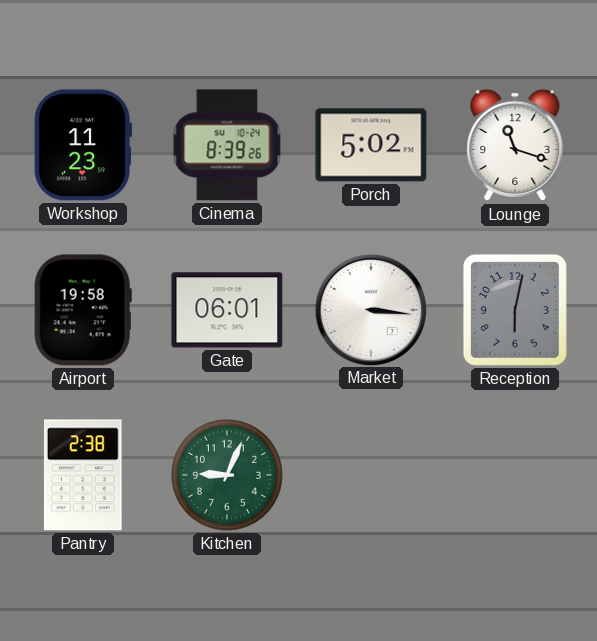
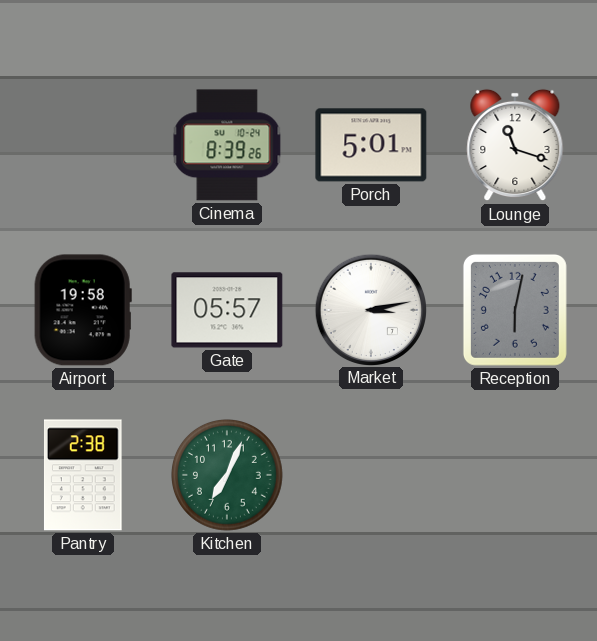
Workshop: 11:23 -> none
Porch: 5:02 -> 5:01
Gate: 06:01 -> 05:57
Market: 3:16 -> 3:13
Kitchen: 9:04 -> 7:04
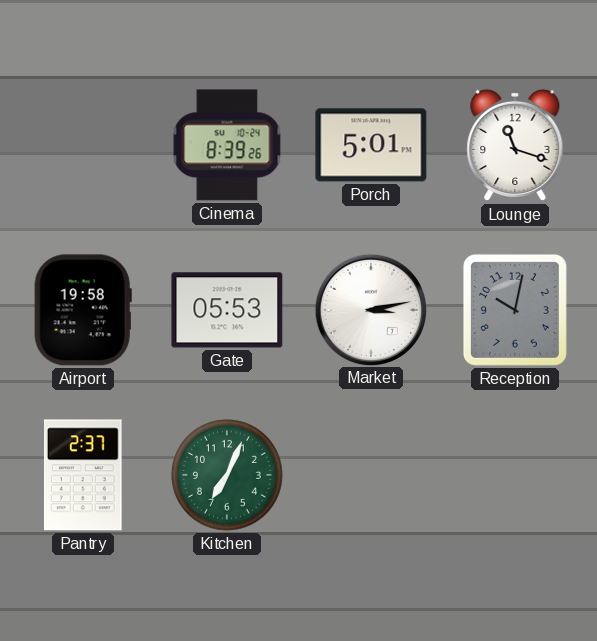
Gate: 05:57 -> 05:53
Reception: 6:02 -> 10:02
Pantry: 2:38 -> 2:37
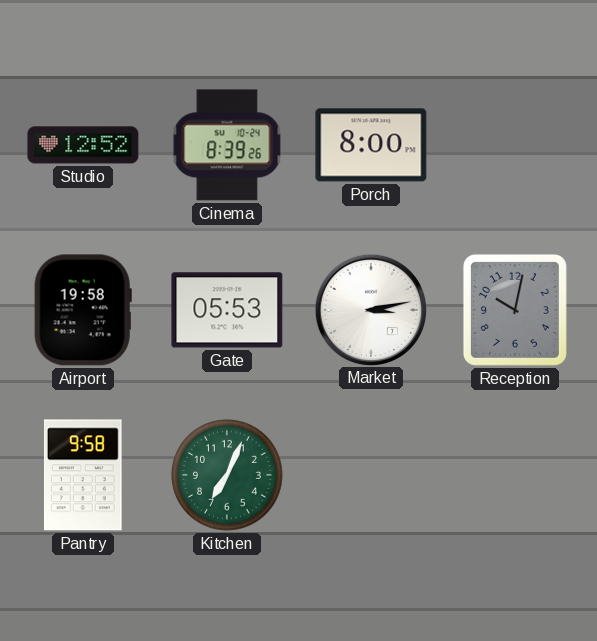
Studio: none -> 12:52
Porch: 5:01 -> 8:00
Lounge: 11:18 -> none
Pantry: 2:37 -> 9:58
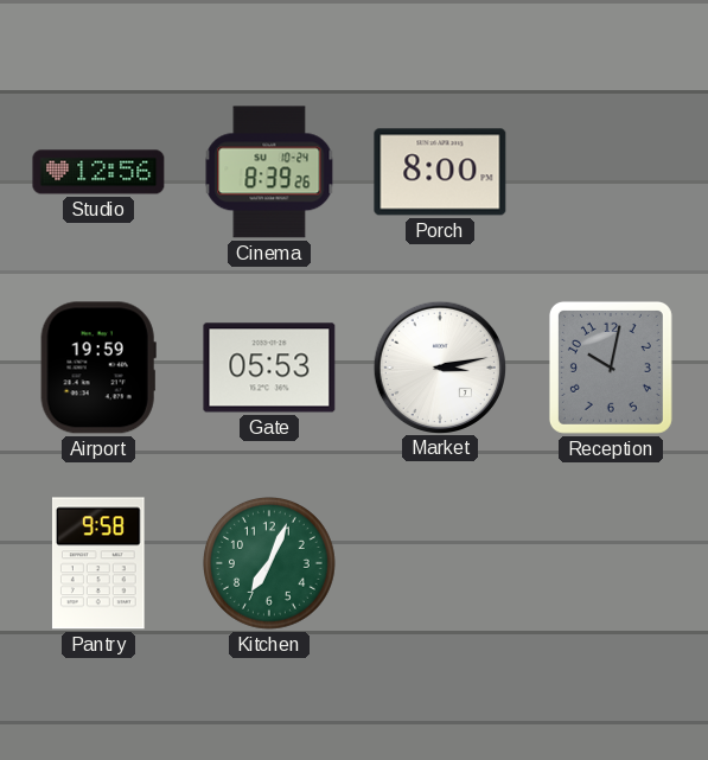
Studio: 12:52 -> 12:56
Airport: 19:58 -> 19:59
